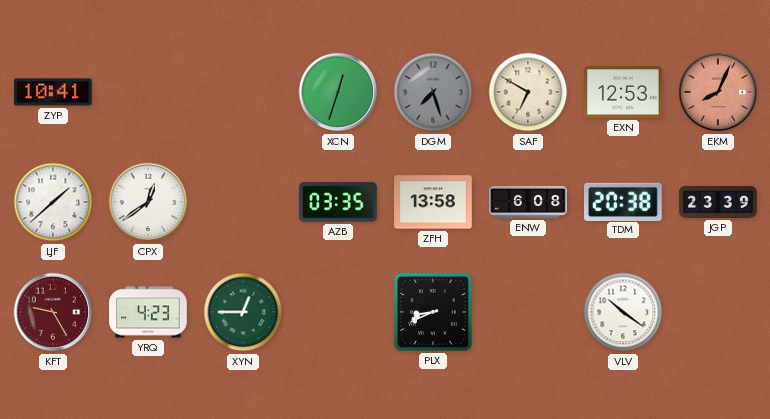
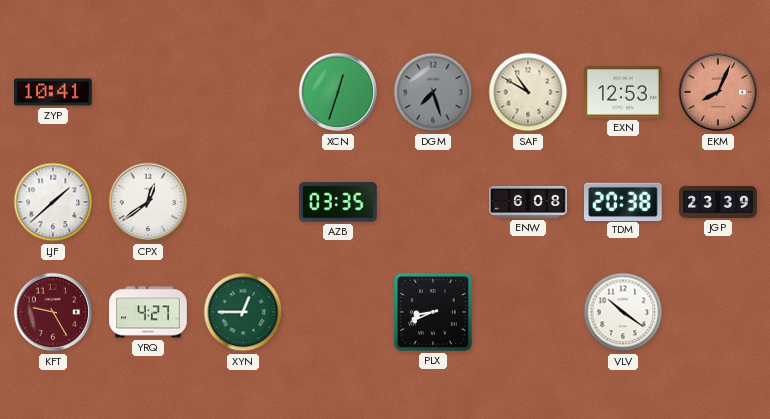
SAF: 6:50 -> 10:50
ZFH: 13:58 -> none
YRQ: 4:23 -> 4:27
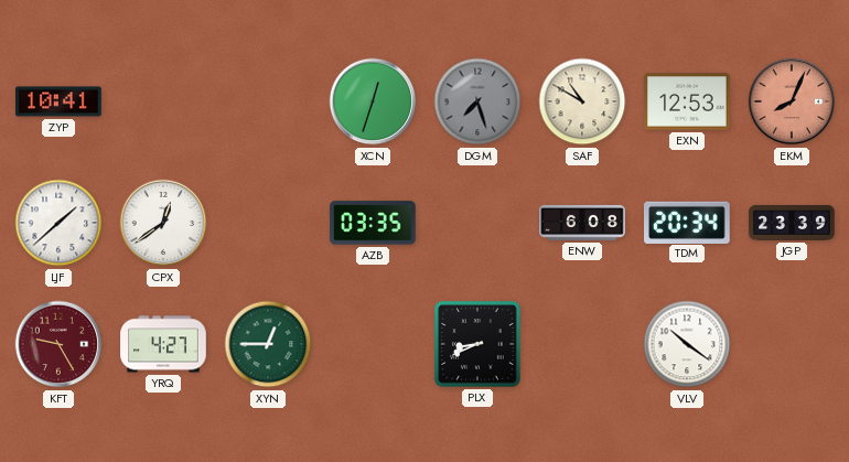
TDM: 20:38 -> 20:34
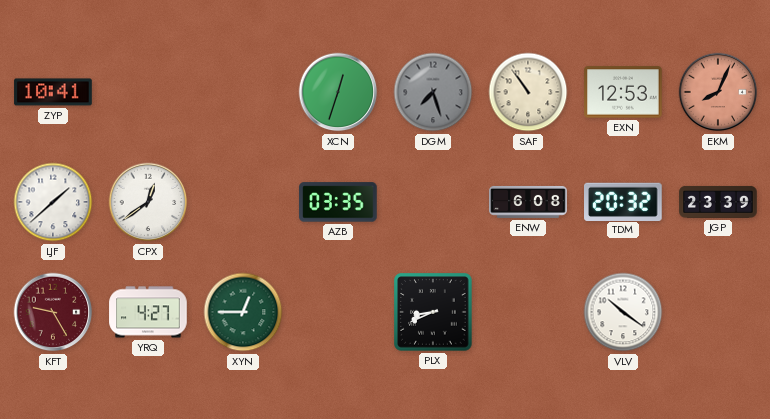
SAF: 10:50 -> 10:54
TDM: 20:34 -> 20:32
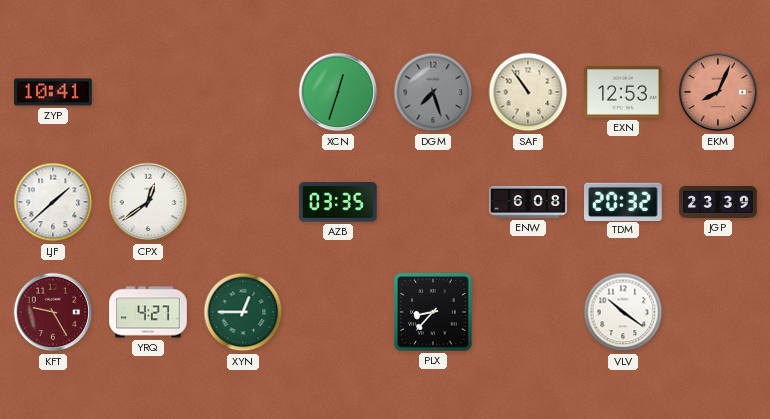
PLX: 8:41 -> 8:37
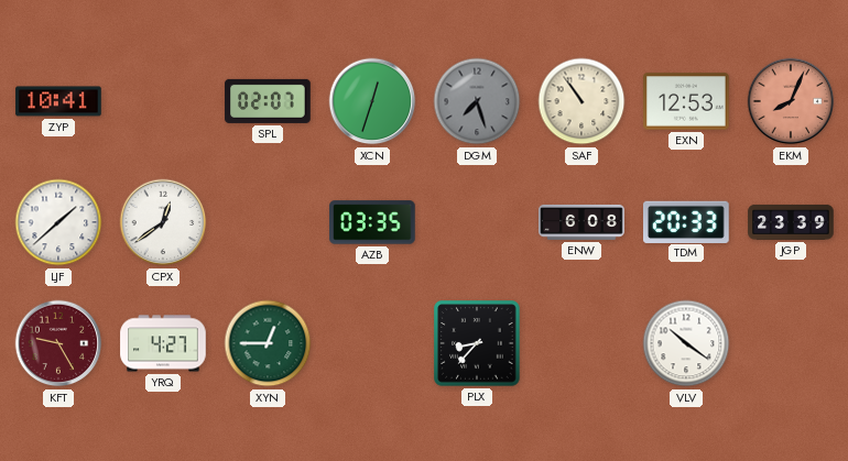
SPL: none -> 02:07
TDM: 20:32 -> 20:33
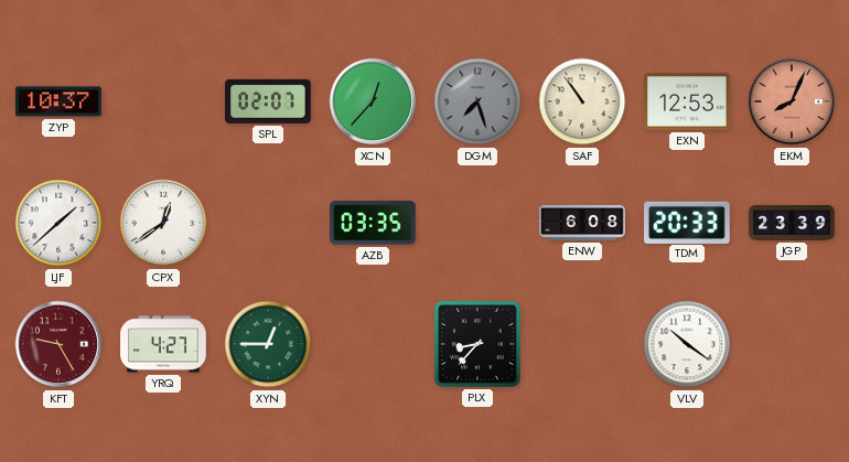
ZYP: 10:41 -> 10:37
XCN: 12:33 -> 12:37
